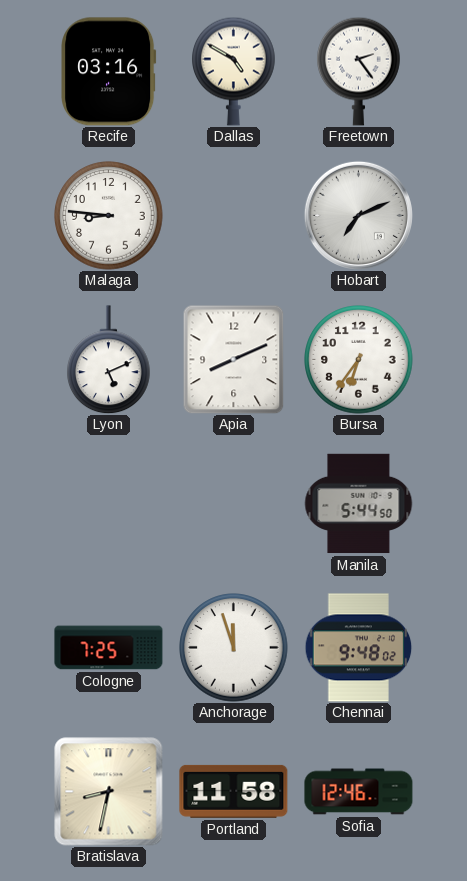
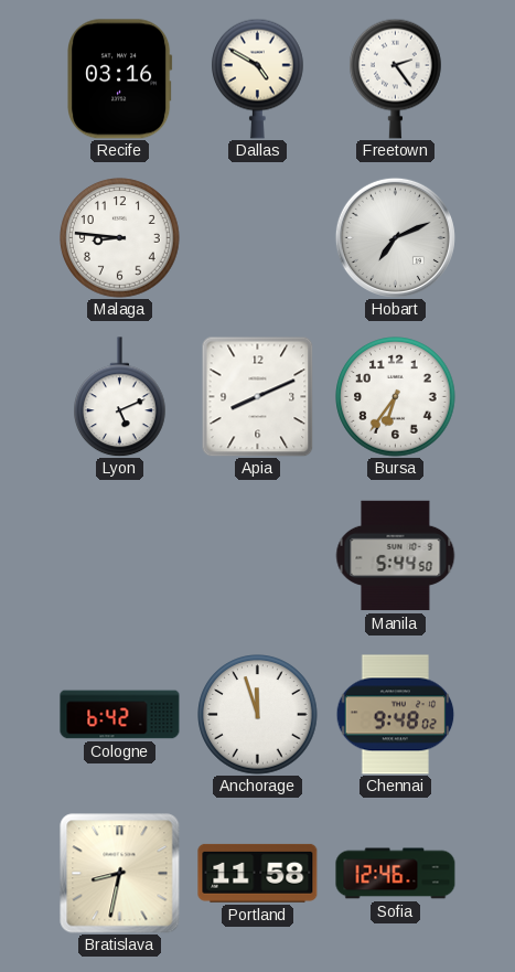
Cologne: 7:25 -> 6:42
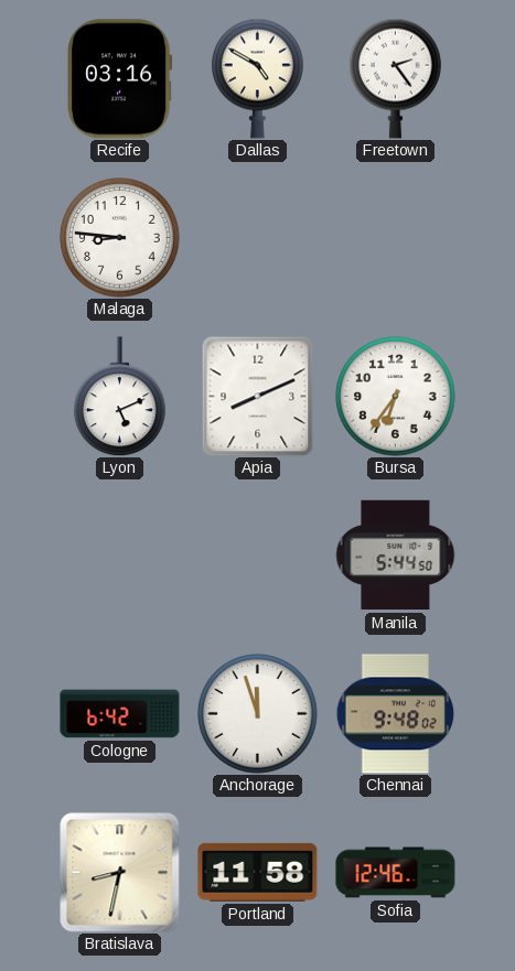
Hobart: 7:11 -> none
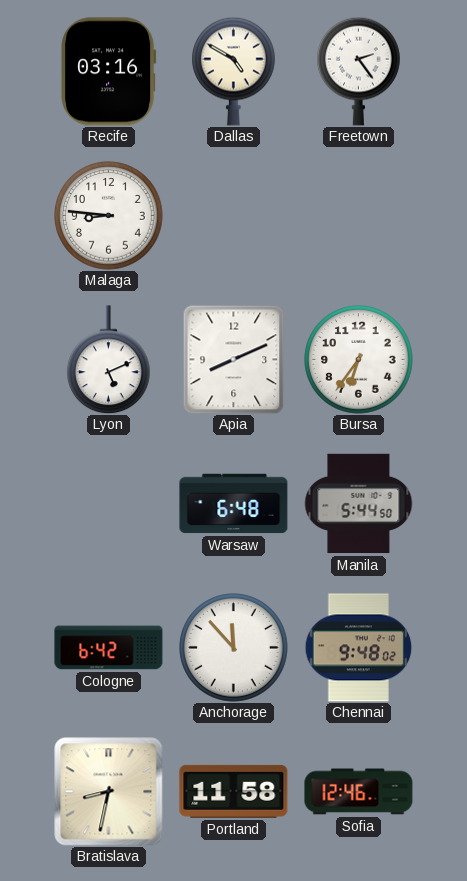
Warsaw: none -> 6:48
Anchorage: 11:57 -> 11:53
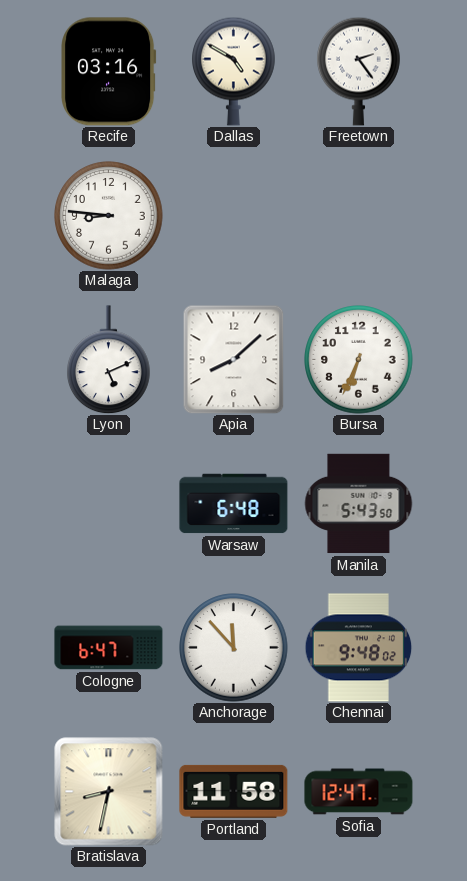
Apia: 8:11 -> 8:08
Bursa: 6:36 -> 6:34
Manila: 5:44 -> 5:43
Cologne: 6:42 -> 6:47
Sofia: 12:46 -> 12:47
